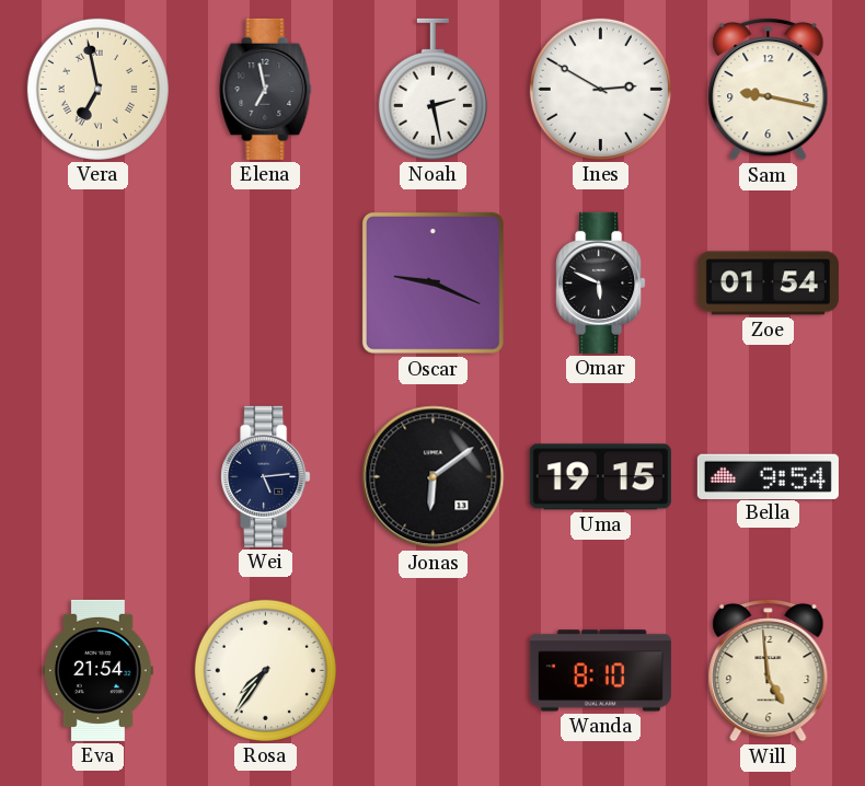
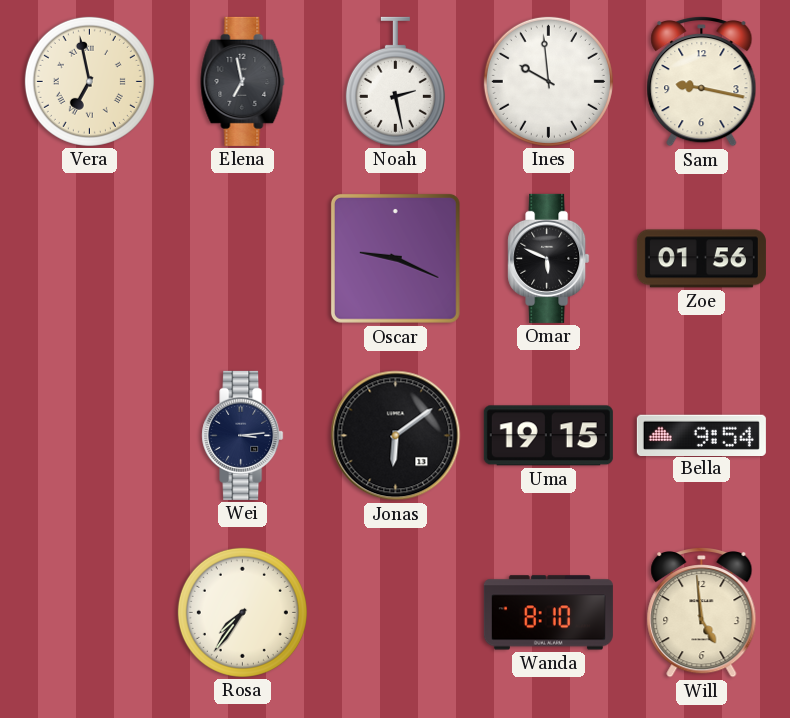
Ines: 2:50 -> 9:59
Zoe: 01:54 -> 01:56
Wei: 5:14 -> 3:14
Eva: 21:54 -> none
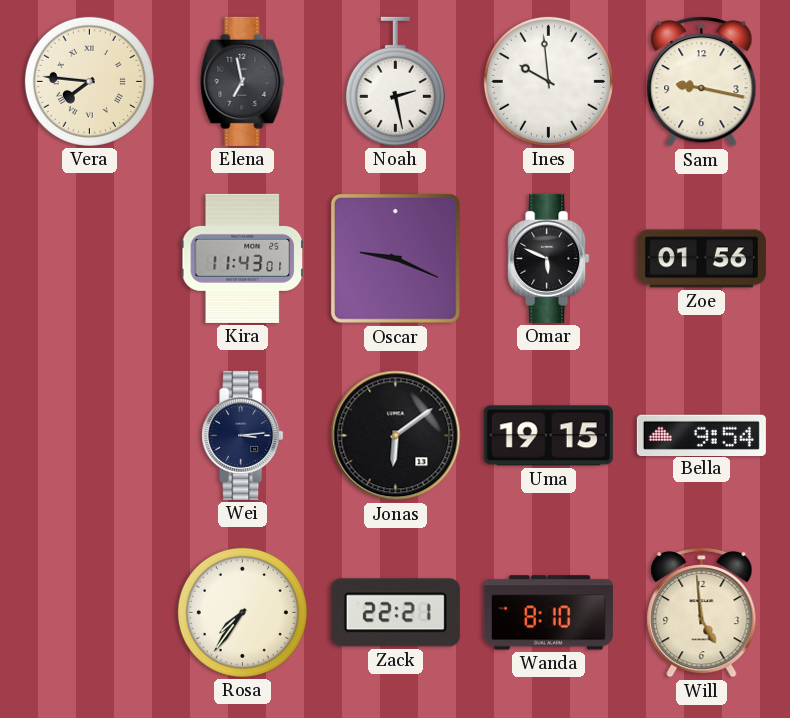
Vera: 6:58 -> 7:46
Kira: none -> 11:43
Zack: none -> 22:21
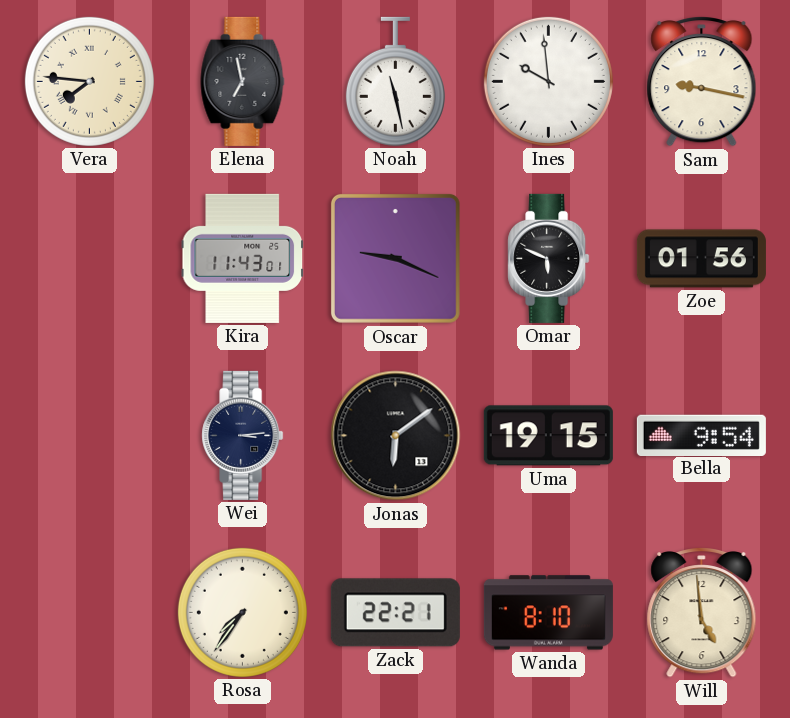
Noah: 2:28 -> 11:28
